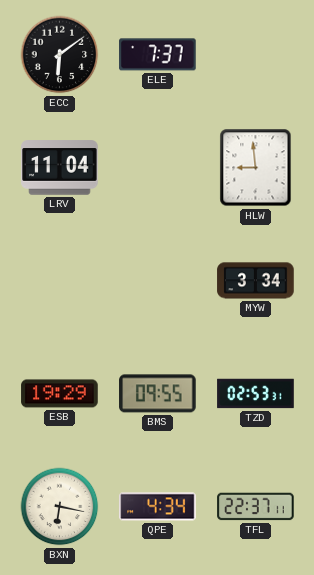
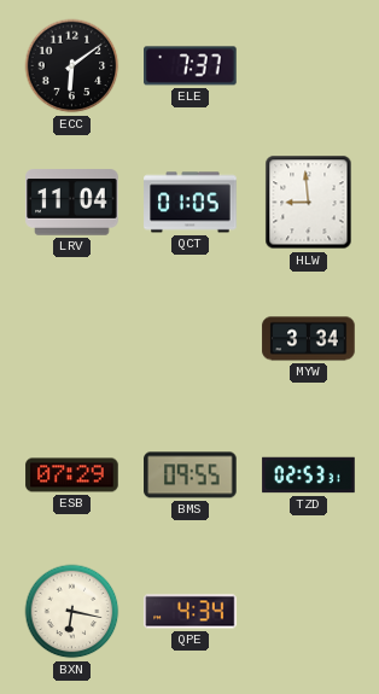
QCT: none -> 01:05
ESB: 19:29 -> 07:29
TFL: 22:37 -> none
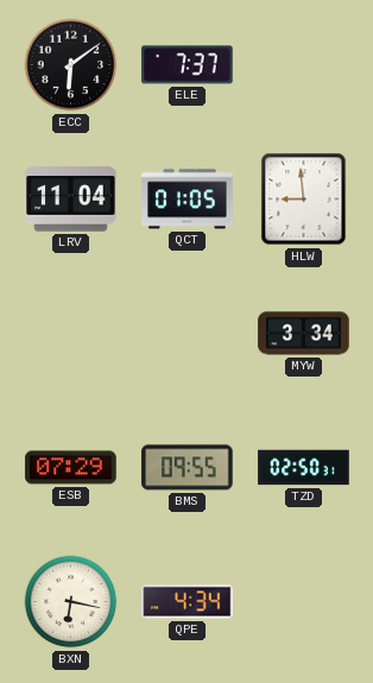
TZD: 02:53 -> 02:50
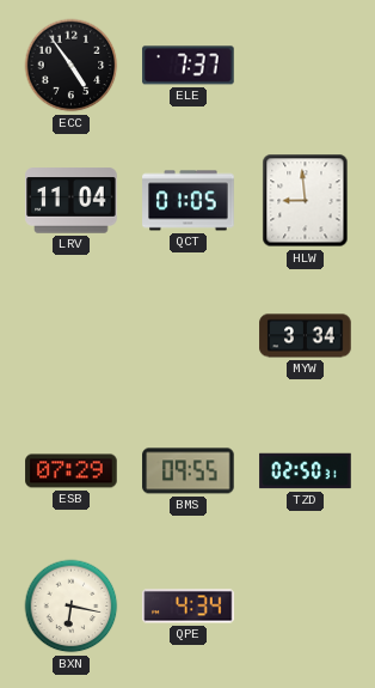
ECC: 6:09 -> 4:54
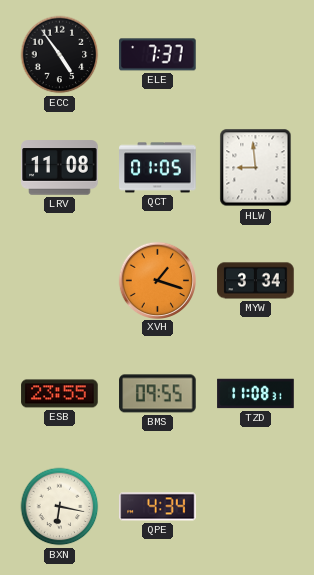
LRV: 11:04 -> 11:08
XVH: none -> 1:18
ESB: 07:29 -> 23:55
TZD: 02:50 -> 11:08
